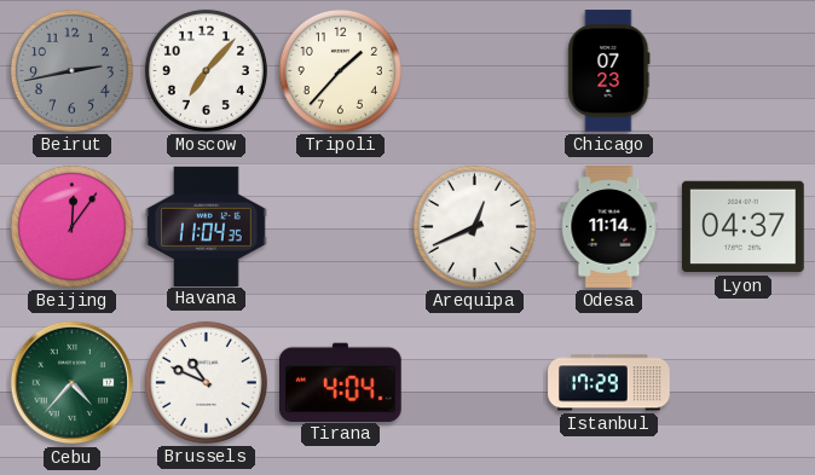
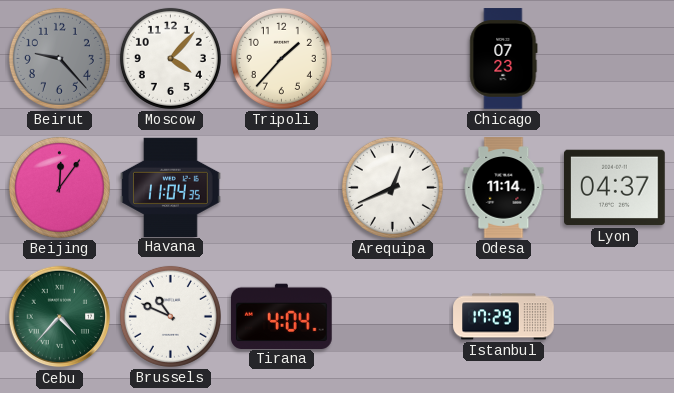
Beirut: 2:43 -> 9:23
Moscow: 7:07 -> 4:07
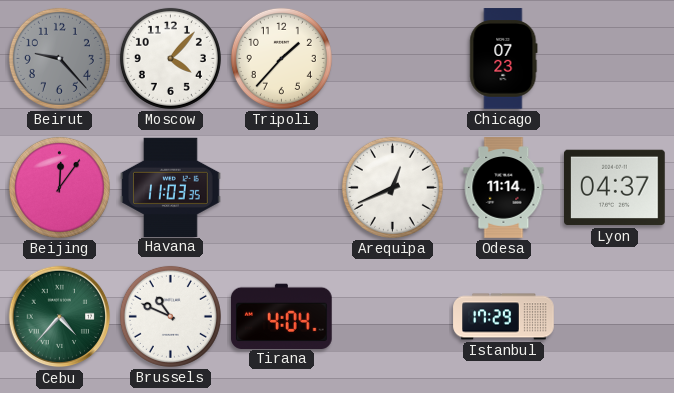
Havana: 11:04 -> 11:03
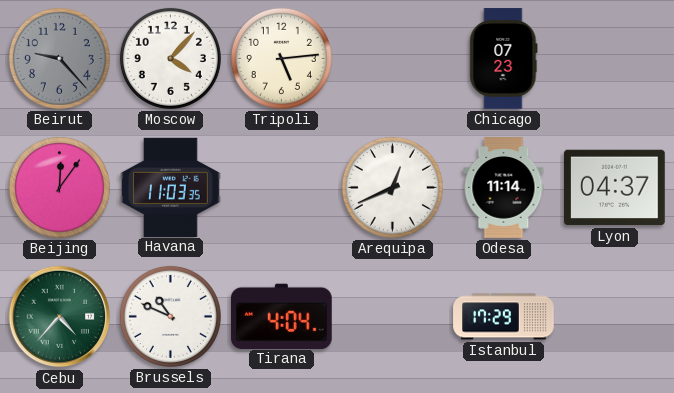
Tripoli: 1:37 -> 5:14
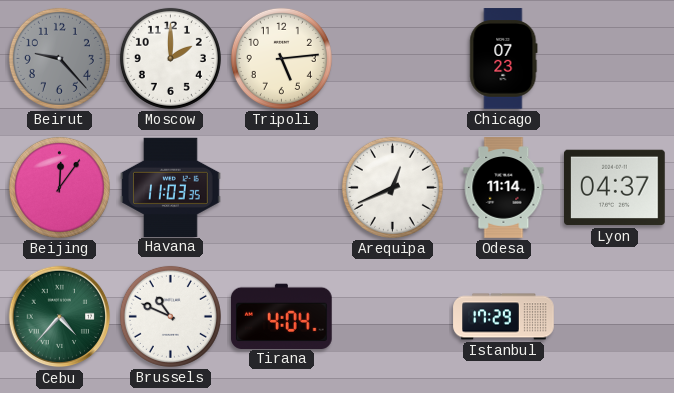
Moscow: 4:07 -> 2:00
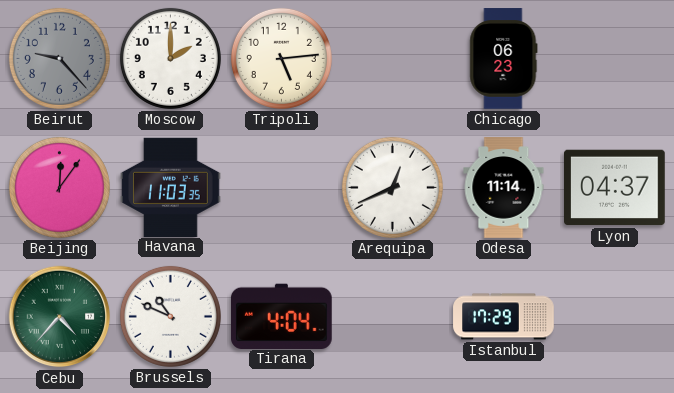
Chicago: 07:23 -> 06:23
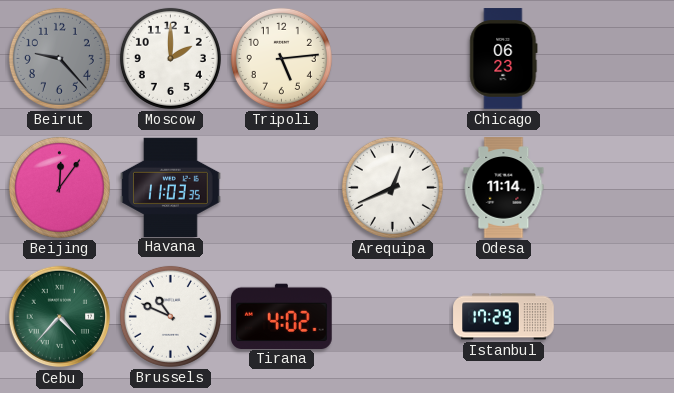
Lyon: 04:37 -> none
Tirana: 4:04 -> 4:02
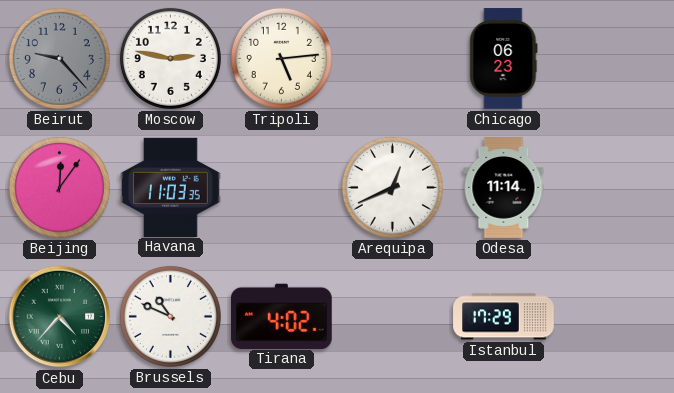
Moscow: 2:00 -> 2:47
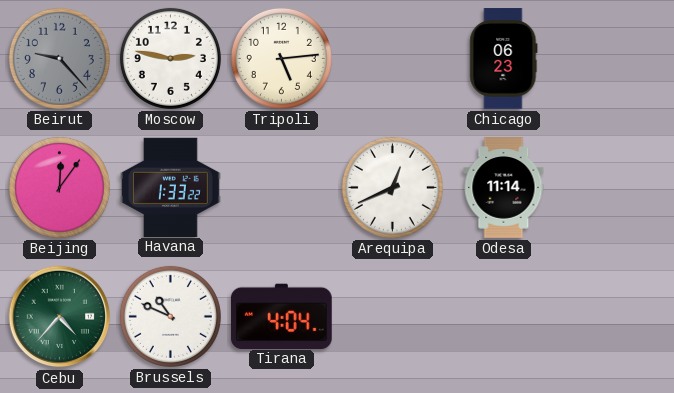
Havana: 11:03 -> 1:33
Tirana: 4:02 -> 4:04
Istanbul: 17:29 -> none
